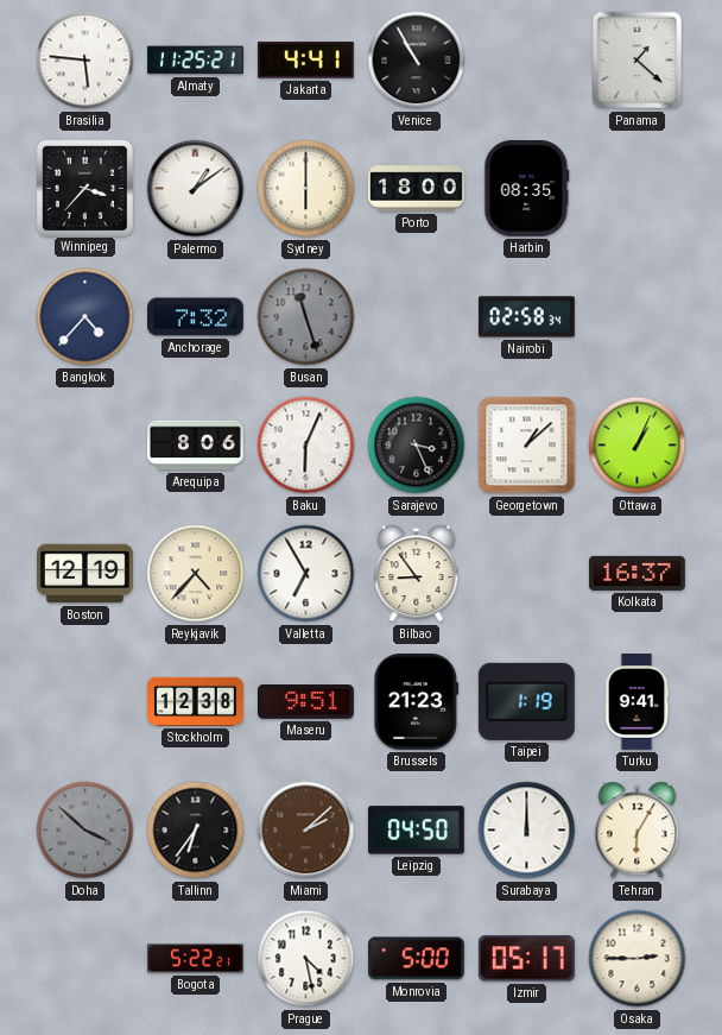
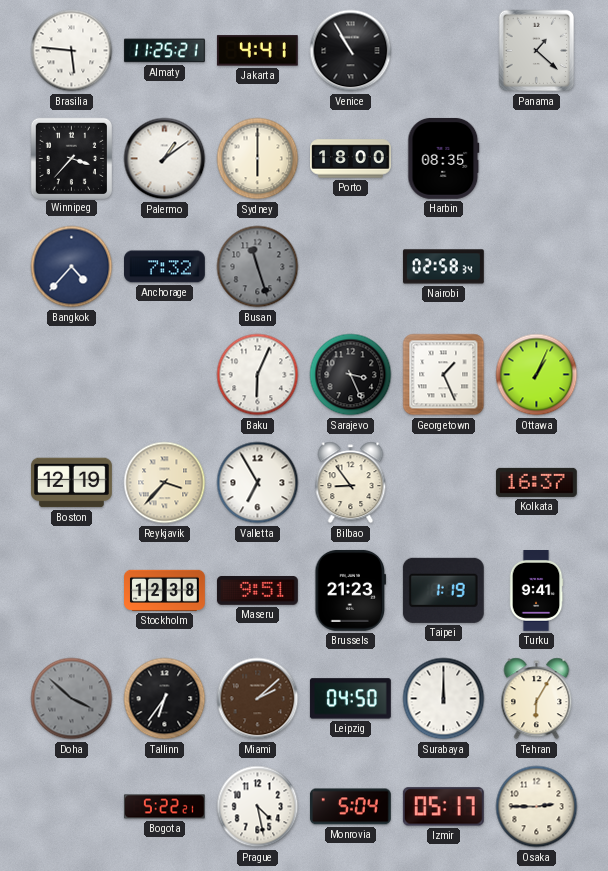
Arequipa: 8:06 -> none
Georgetown: 1:08 -> 1:26
Reykjavik: 4:37 -> 3:37
Monrovia: 5:00 -> 5:04
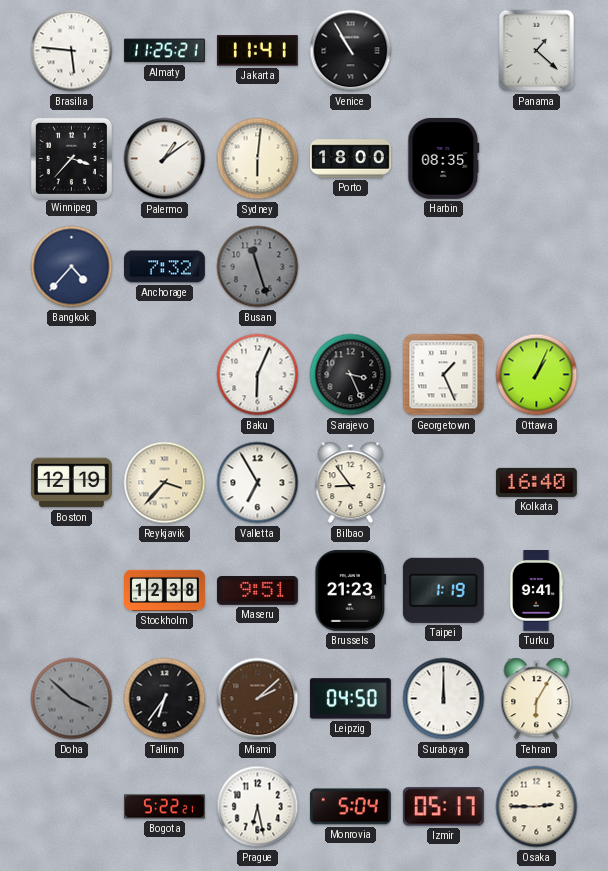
Jakarta: 4:41 -> 11:41
Sydney: 6:00 -> 6:01
Nairobi: 02:58 -> none
Kolkata: 16:37 -> 16:40
Prague: 4:28 -> 6:28
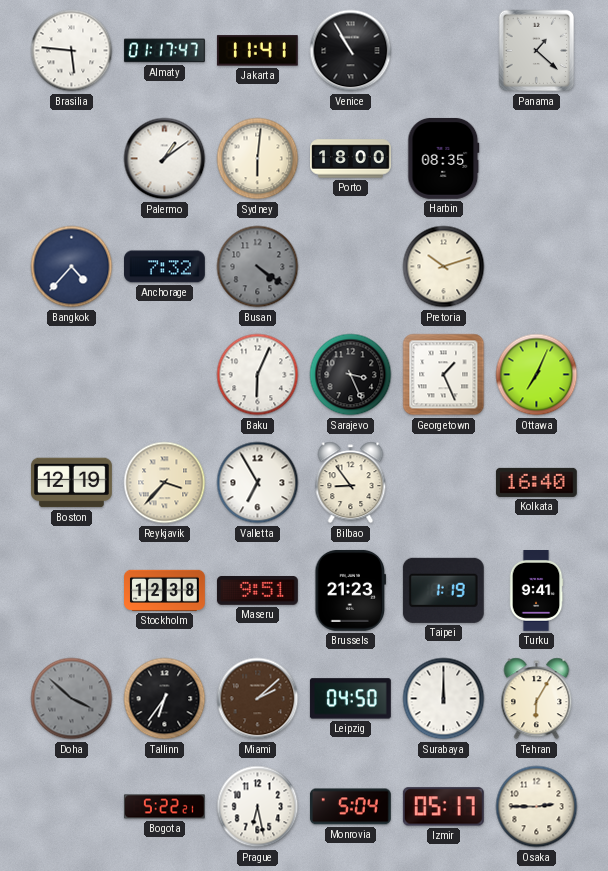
Almaty: 11:25 -> 01:17
Winnipeg: 3:37 -> none
Busan: 11:27 -> 4:21
Pretoria: none -> 10:12
Ottawa: 1:04 -> 7:04
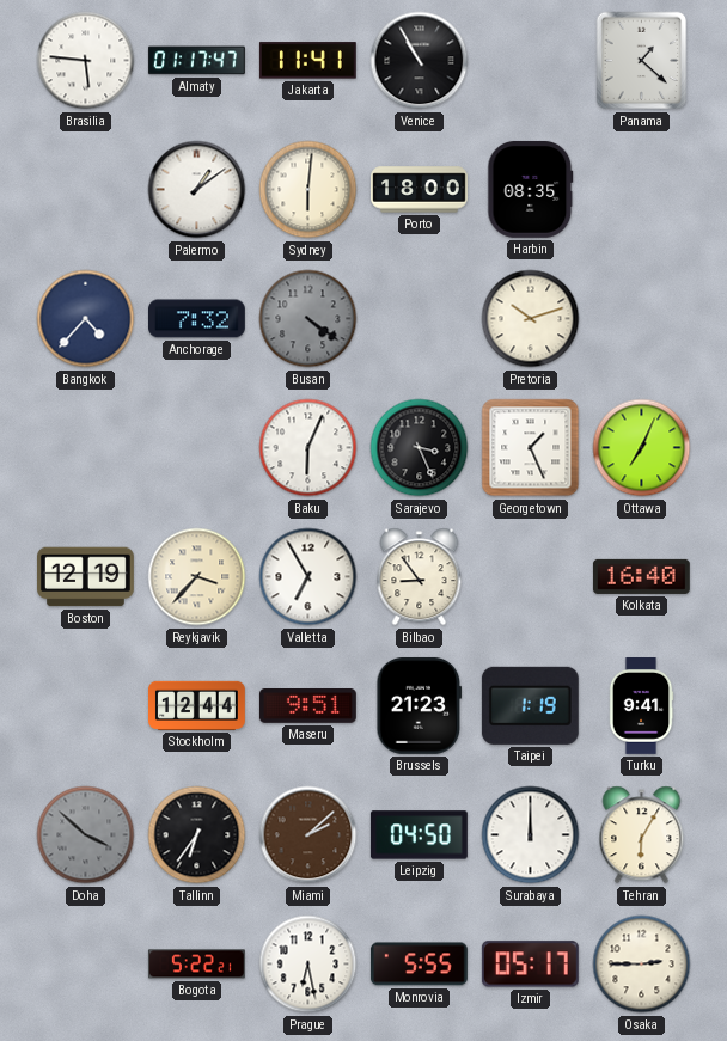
Stockholm: 12:38 -> 12:44
Monrovia: 5:04 -> 5:55
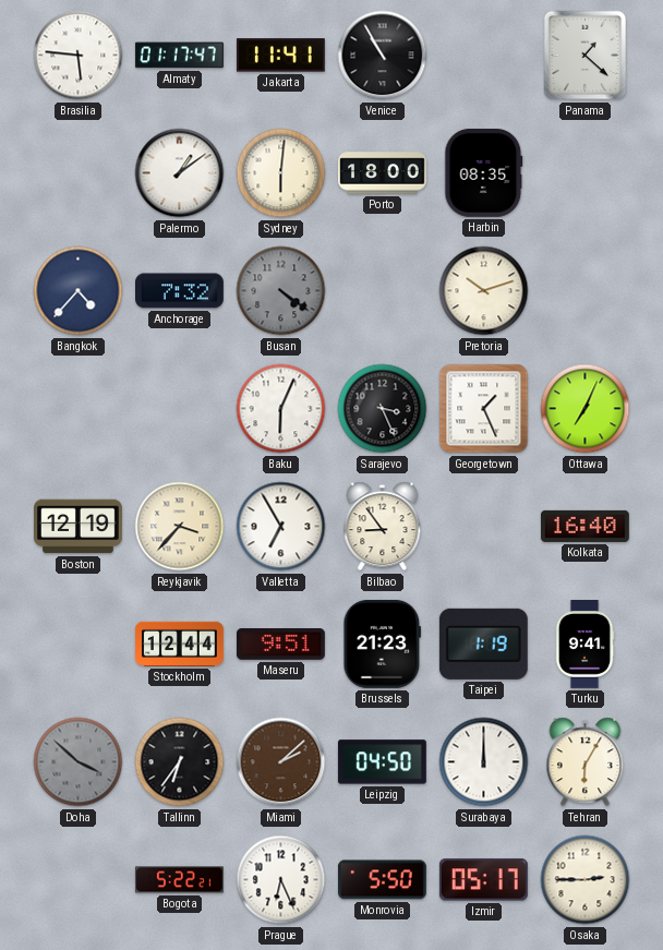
Prague: 6:28 -> 6:26
Monrovia: 5:55 -> 5:50
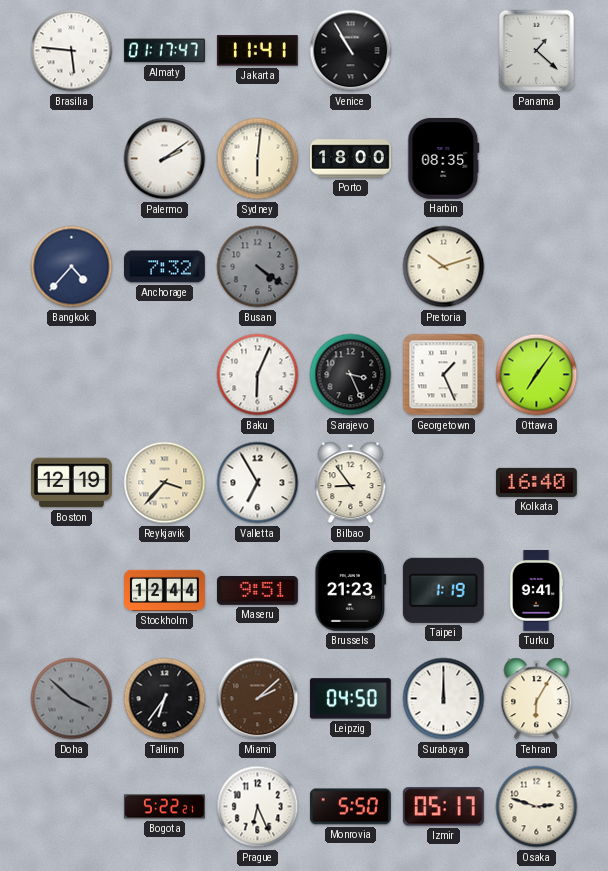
Palermo: 1:09 -> 2:09
Ottawa: 7:04 -> 7:06
Osaka: 2:45 -> 2:48
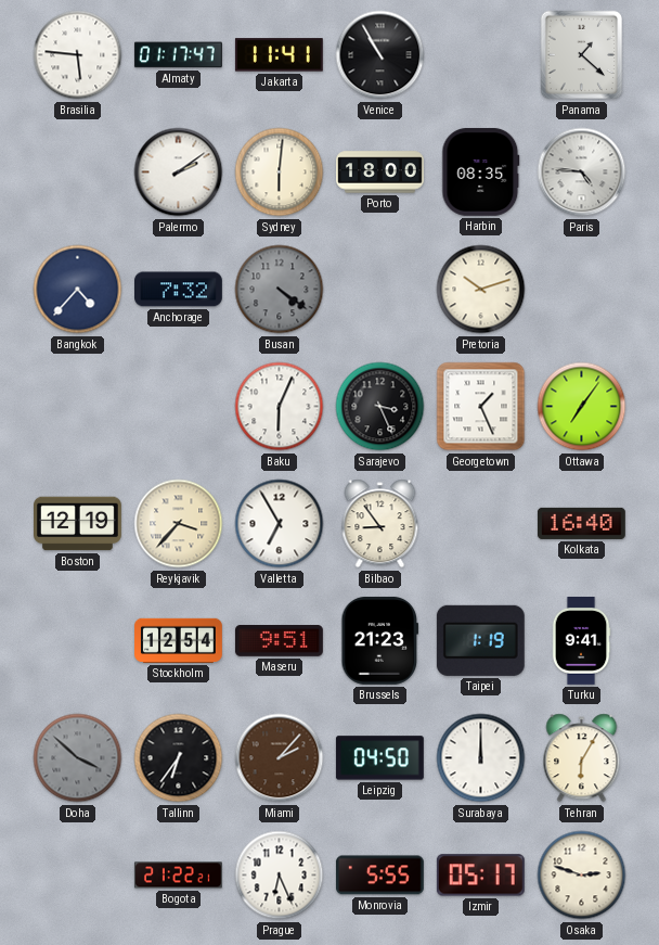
Paris: none -> 4:46
Stockholm: 12:44 -> 12:54
Miami: 2:08 -> 2:07
Bogota: 5:22 -> 21:22
Monrovia: 5:50 -> 5:55
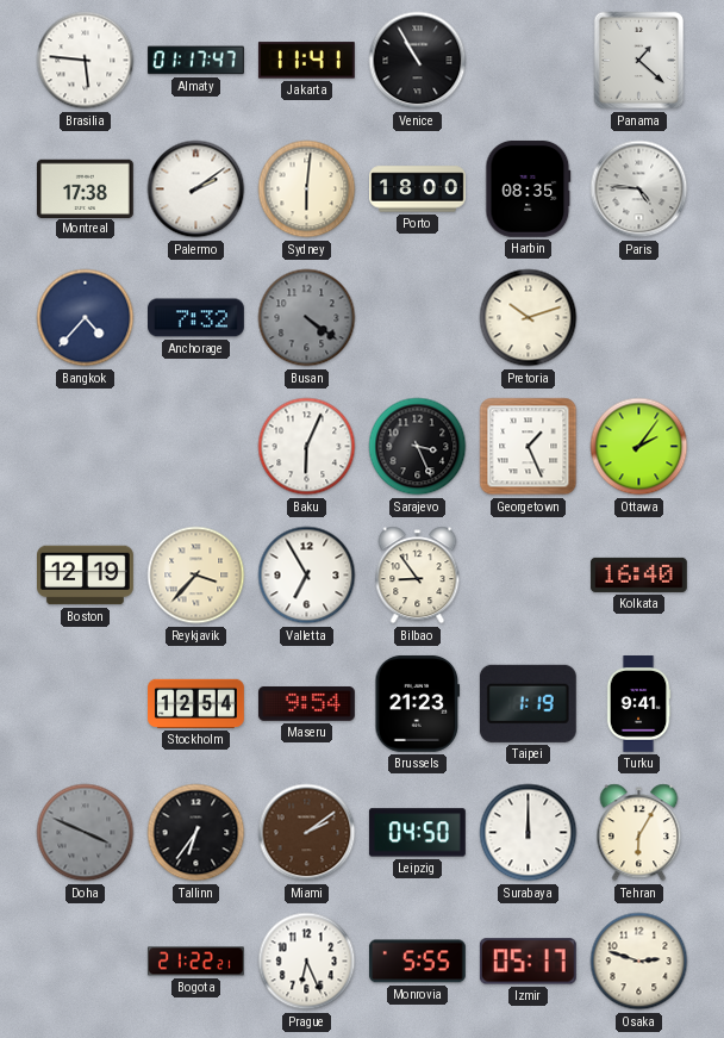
Montreal: none -> 17:38
Ottawa: 7:06 -> 2:06
Maseru: 9:51 -> 9:54
Doha: 3:52 -> 3:49
Miami: 2:07 -> 2:09
